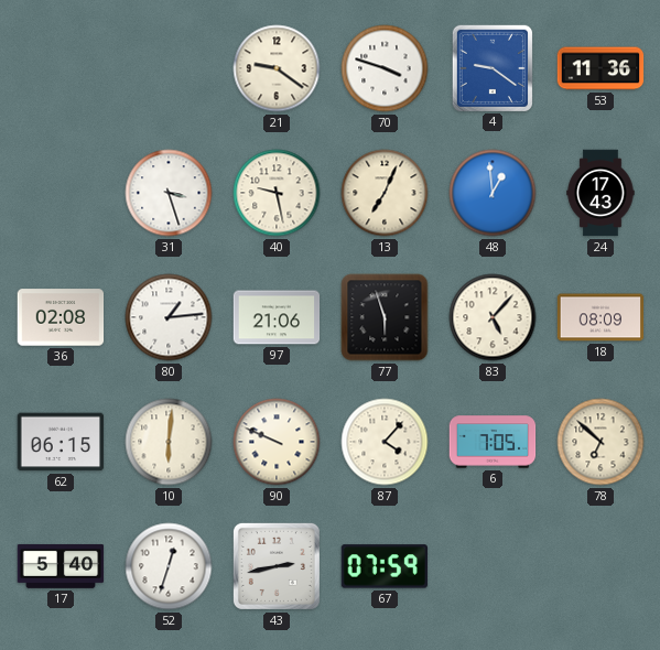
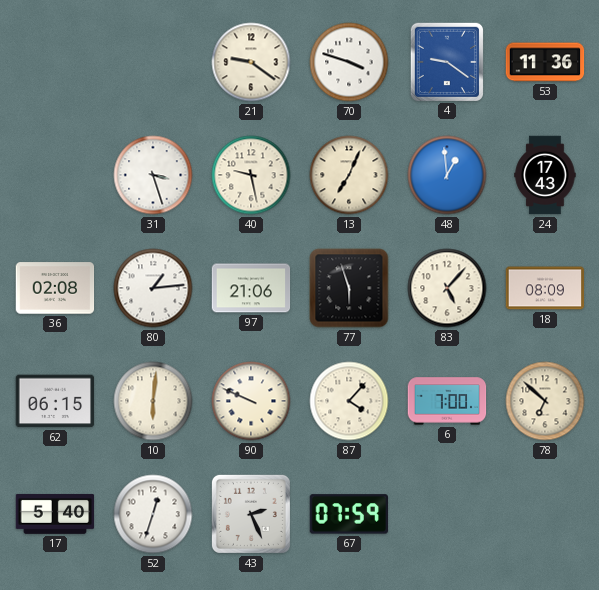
6: 7:05 -> 7:00
43: 2:43 -> 2:26
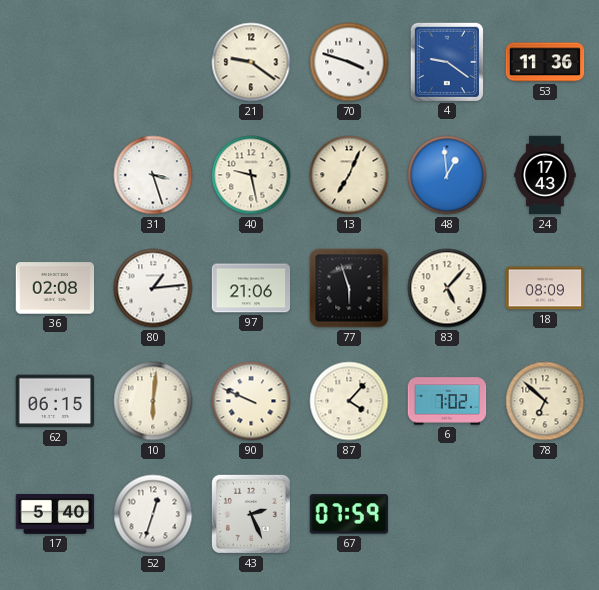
6: 7:00 -> 7:02
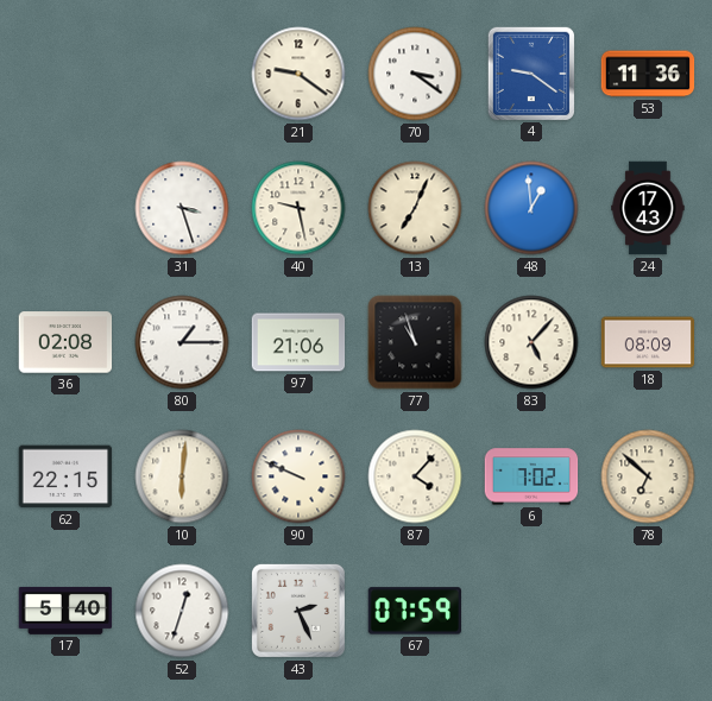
70: 3:48 -> 3:21
80: 1:14 -> 1:15
77: 5:57 -> 10:57
62: 06:15 -> 22:15
